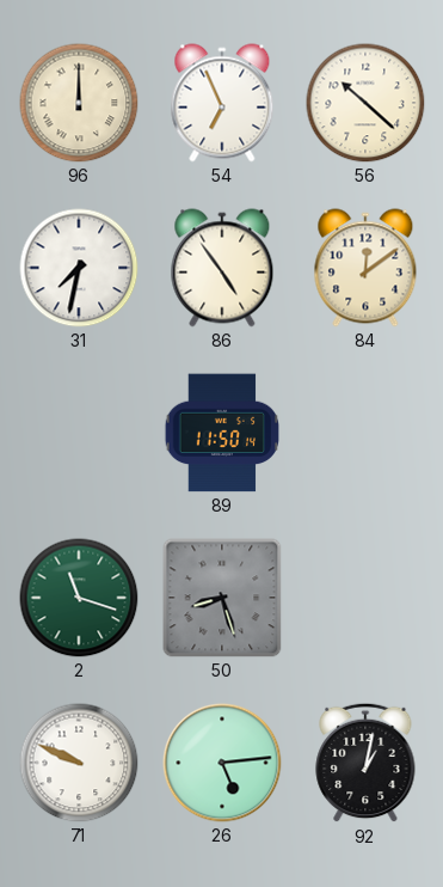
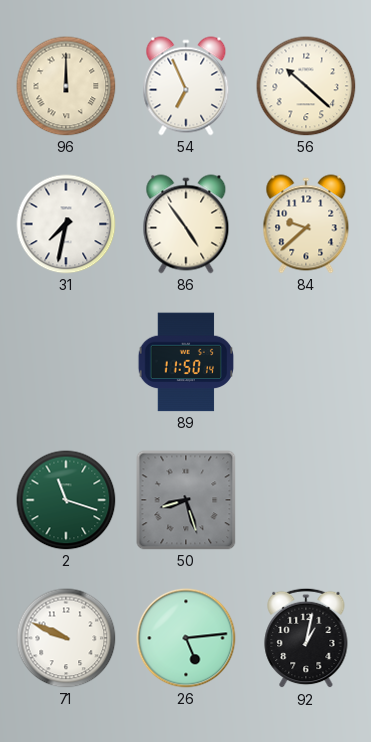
84: 12:09 -> 9:38
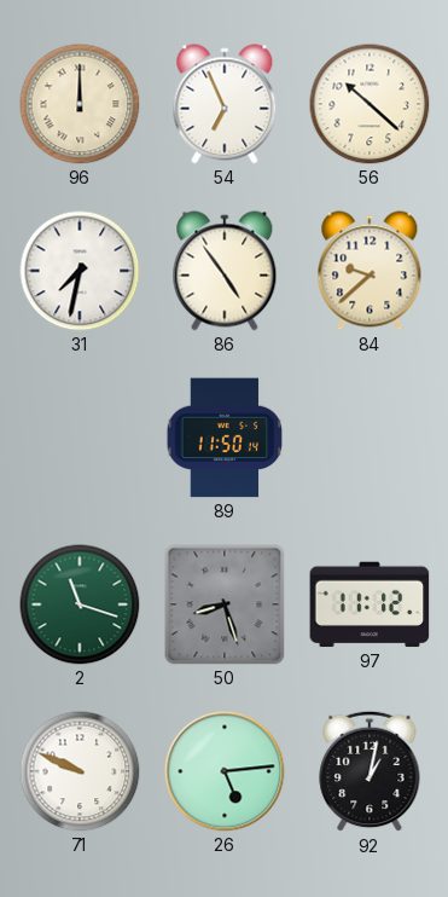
97: none -> 11:12
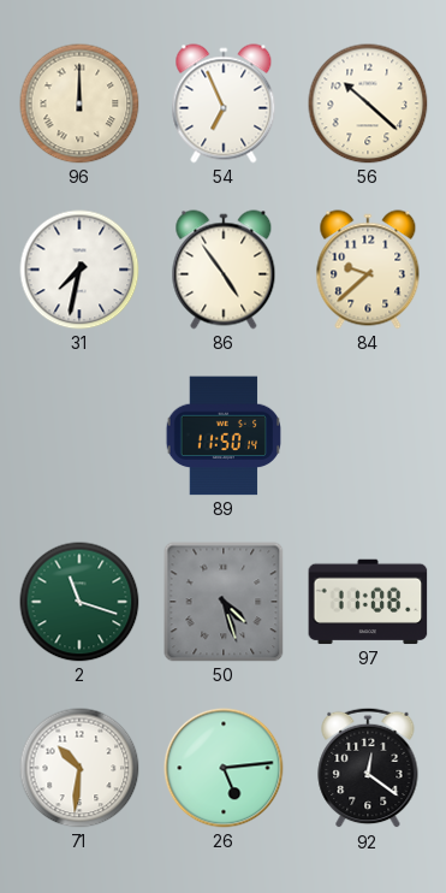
50: 8:27 -> 4:27
97: 11:12 -> 11:08
71: 9:49 -> 10:31
92: 1:02 -> 12:21
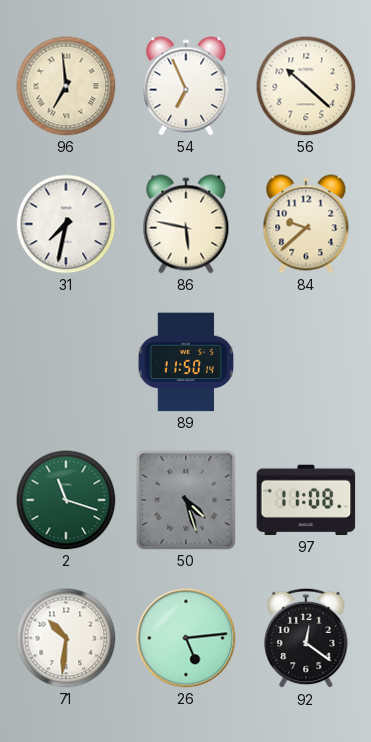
96: 12:00 -> 6:59
86: 4:54 -> 5:47
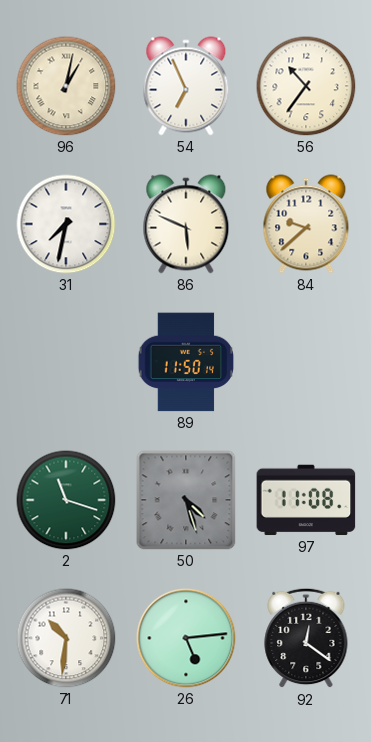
96: 6:59 -> 1:02
56: 10:22 -> 10:36
86: 5:47 -> 5:49
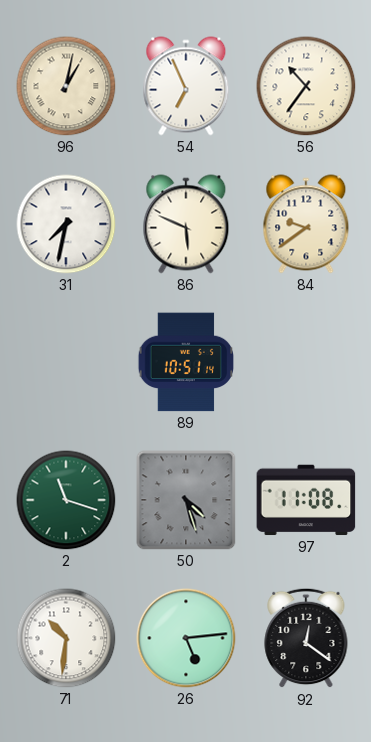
84: 9:38 -> 9:39
89: 11:50 -> 10:51
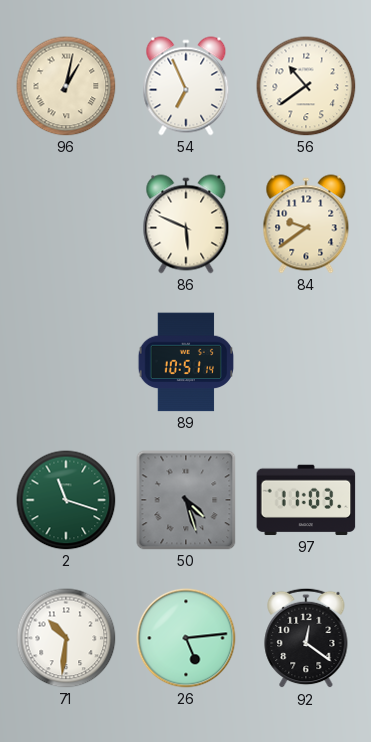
56: 10:36 -> 10:39
31: 7:32 -> none
97: 11:08 -> 11:03
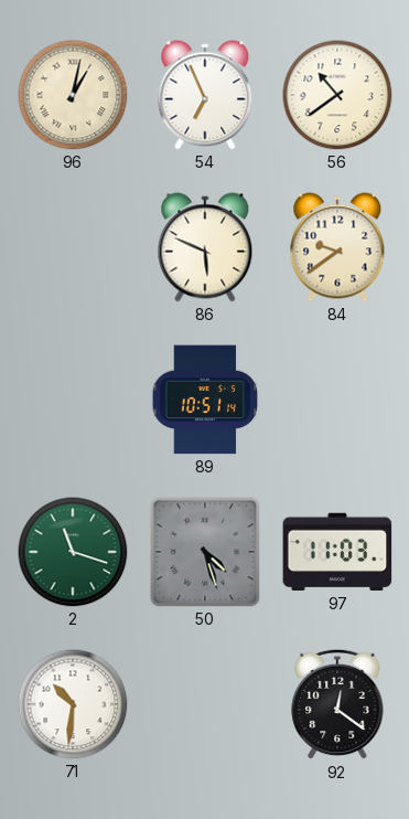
26: 5:14 -> none
